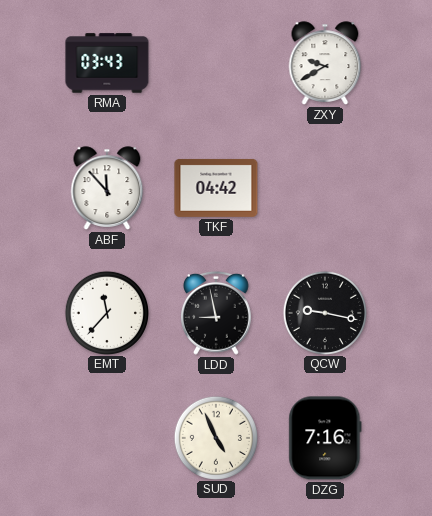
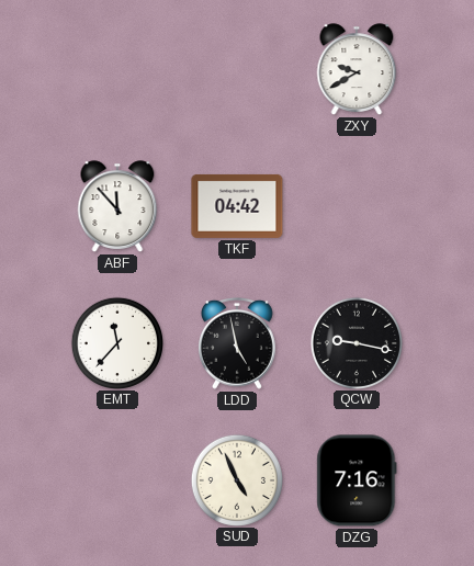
RMA: 03:43 -> none
LDD: 8:58 -> 4:58
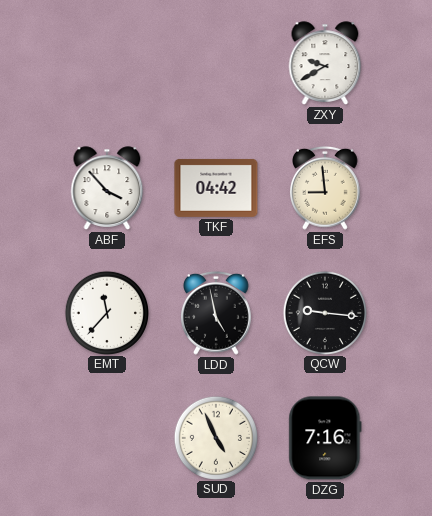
ABF: 11:53 -> 3:53
EFS: none -> 8:59
QCW: 9:17 -> 9:16
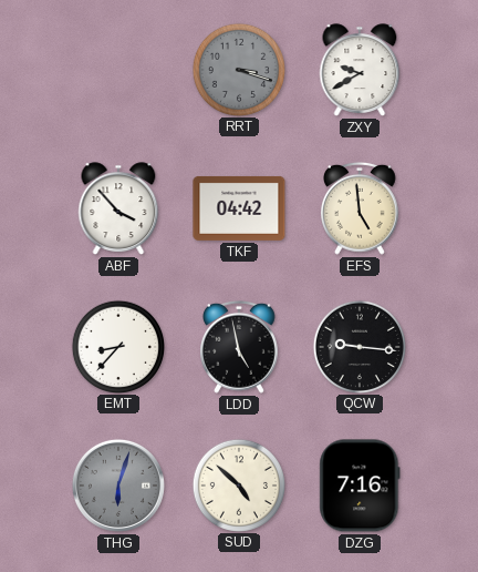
RRT: none -> 3:18
EFS: 8:59 -> 4:59
EMT: 11:37 -> 8:37
THG: none -> 6:03
SUD: 4:56 -> 4:52
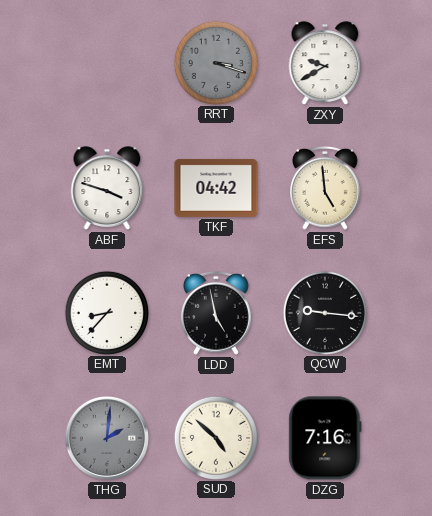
ABF: 3:53 -> 3:48
THG: 6:03 -> 2:01
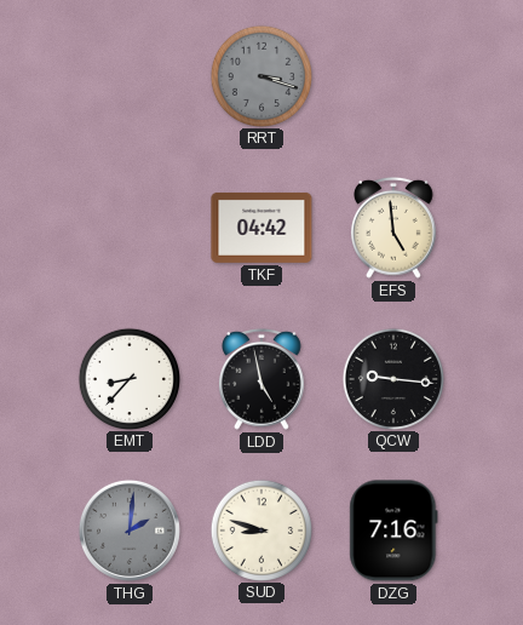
ZXY: 9:40 -> none
ABF: 3:48 -> none
SUD: 4:52 -> 8:48
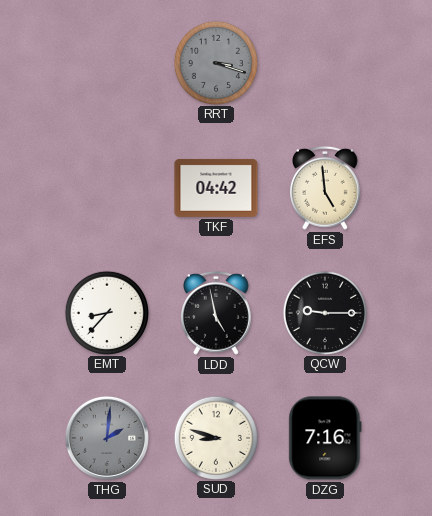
QCW: 9:16 -> 9:15
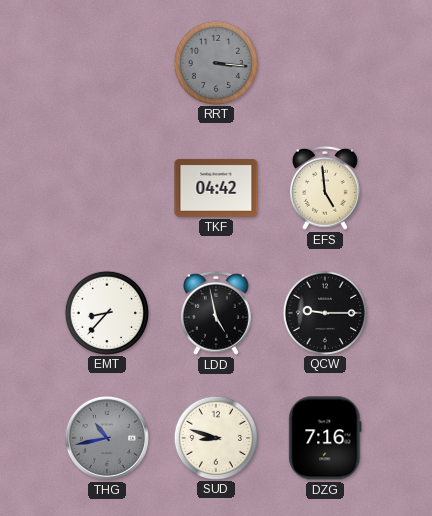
RRT: 3:18 -> 3:16
THG: 2:01 -> 10:43
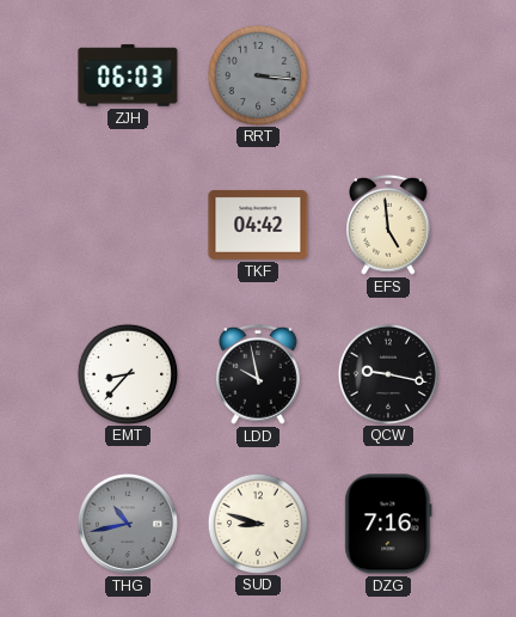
ZJH: none -> 06:03
LDD: 4:58 -> 9:58
QCW: 9:15 -> 9:17
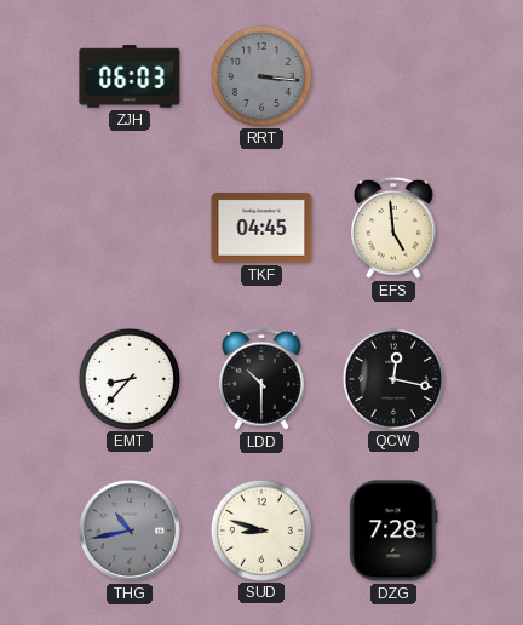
TKF: 04:42 -> 04:45
LDD: 9:58 -> 10:30
QCW: 9:17 -> 12:17
DZG: 7:16 -> 7:28
